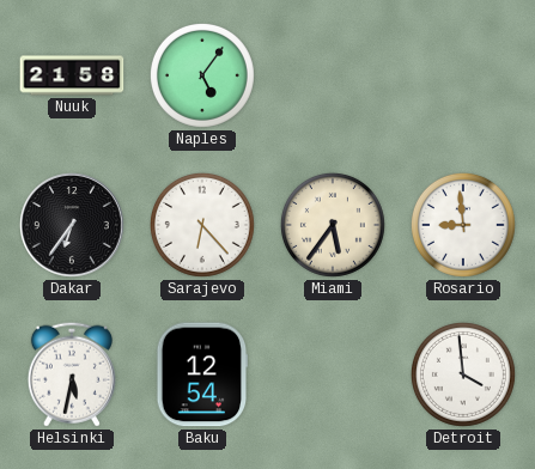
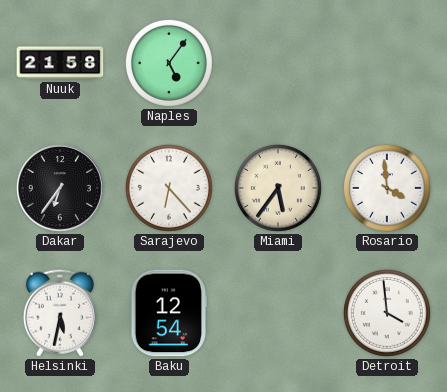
Rosario: 8:59 -> 3:59
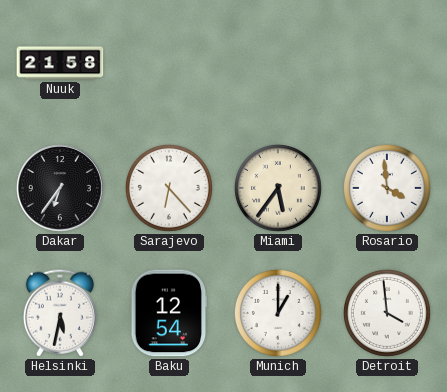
Naples: 5:06 -> none
Munich: none -> 1:00
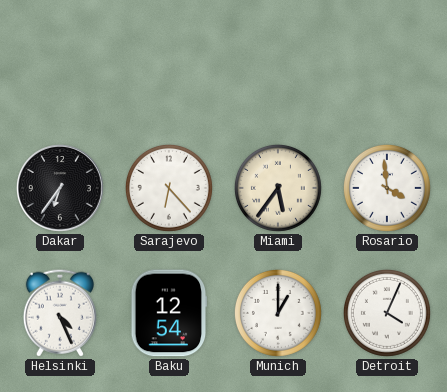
Nuuk: 21:58 -> none
Helsinki: 5:32 -> 4:26
Detroit: 3:59 -> 4:04
